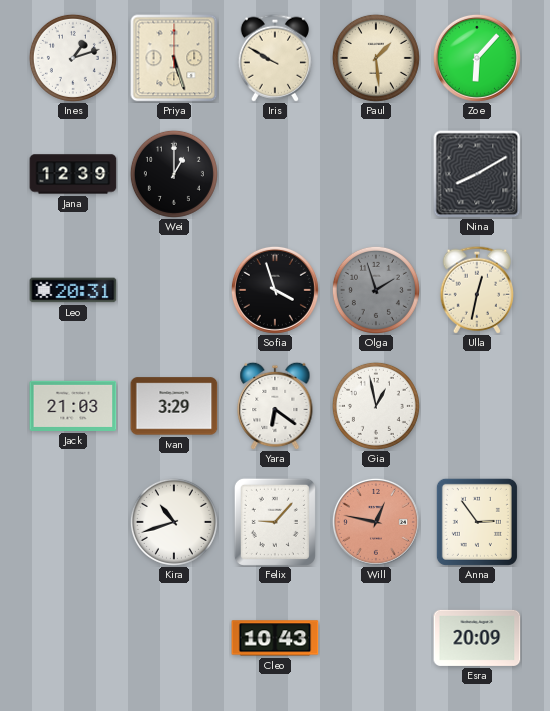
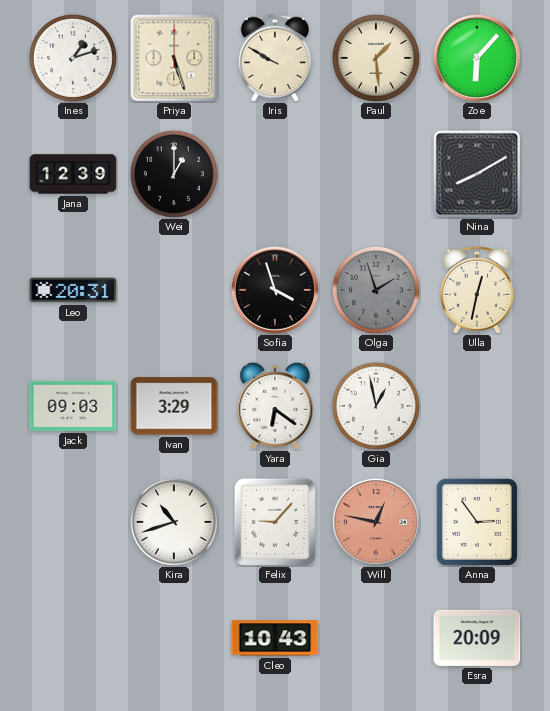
Jack: 21:03 -> 09:03
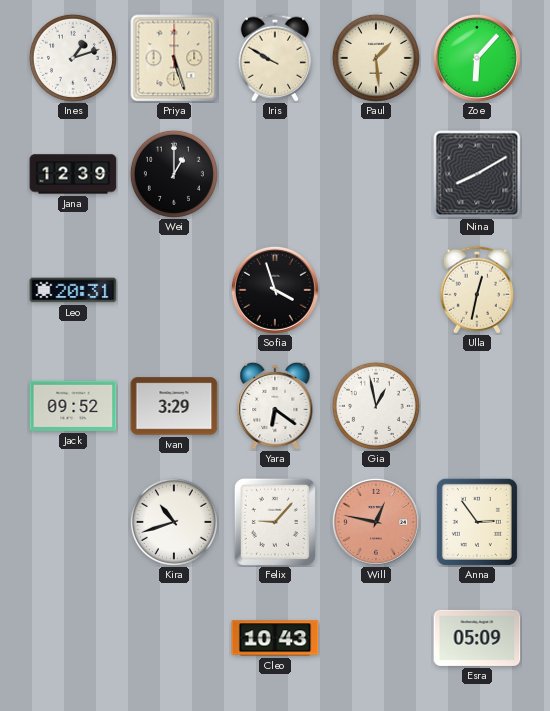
Olga: 1:57 -> none
Jack: 09:03 -> 09:52
Esra: 20:09 -> 05:09
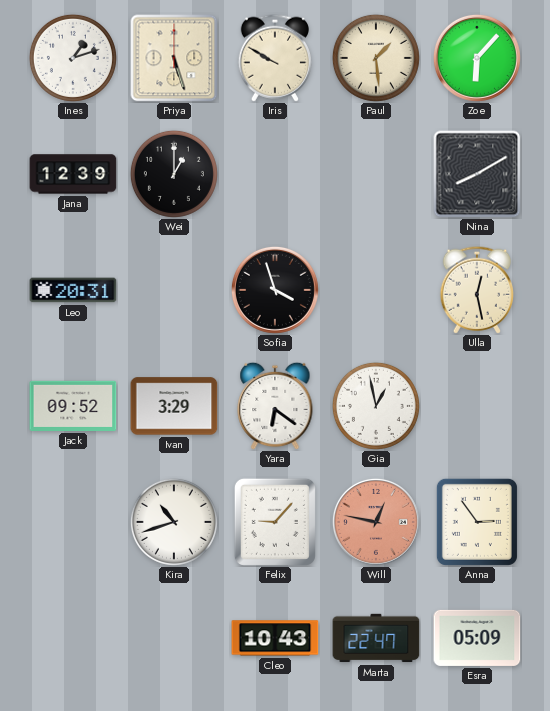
Ulla: 12:32 -> 12:28
Marta: none -> 22:47
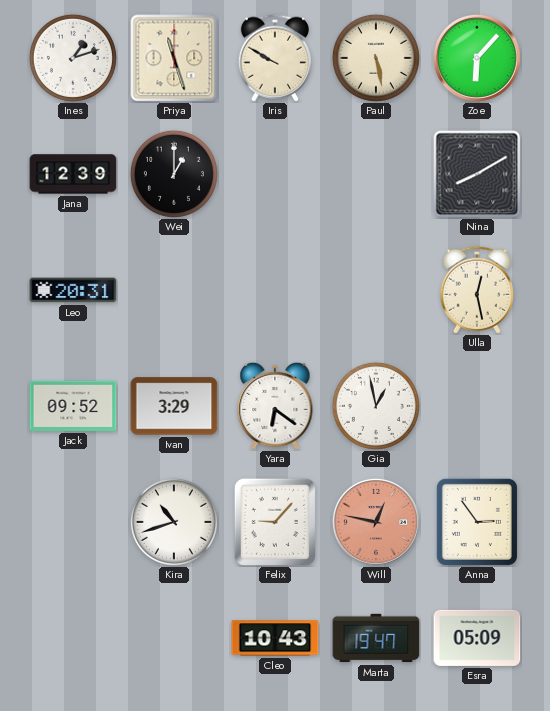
Priya: 5:27 -> 11:27
Paul: 1:29 -> 5:28
Sofia: 3:57 -> none
Marta: 22:47 -> 19:47
